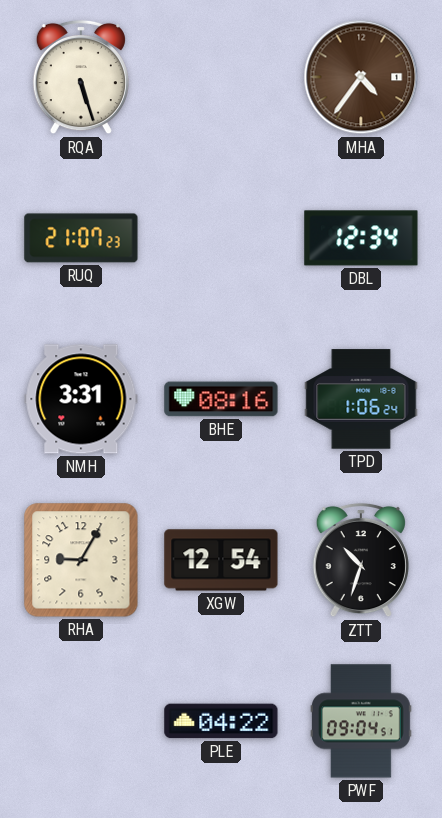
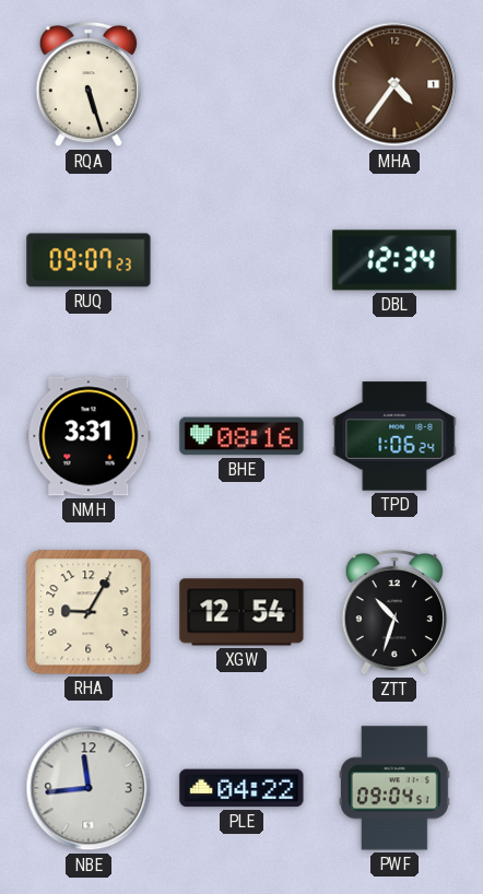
RUQ: 21:07 -> 09:07
NBE: none -> 11:44
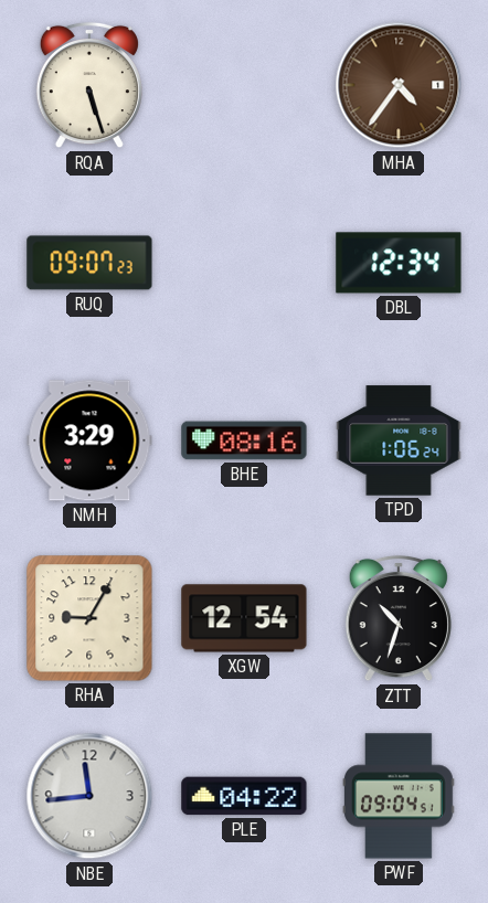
NMH: 3:31 -> 3:29
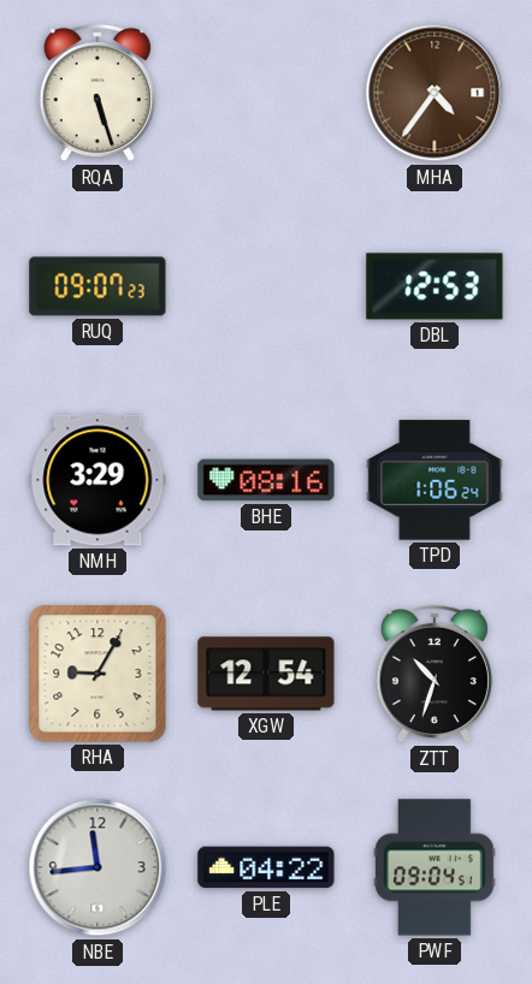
DBL: 12:34 -> 12:53
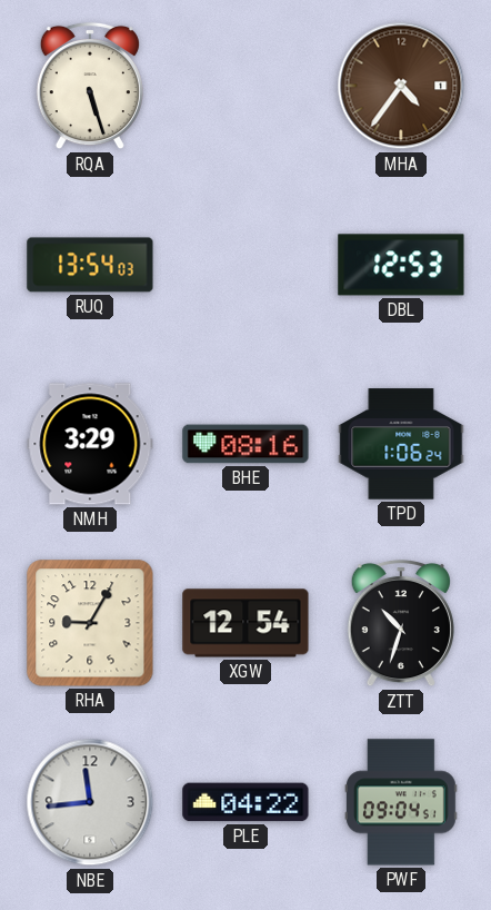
RUQ: 09:07 -> 13:54
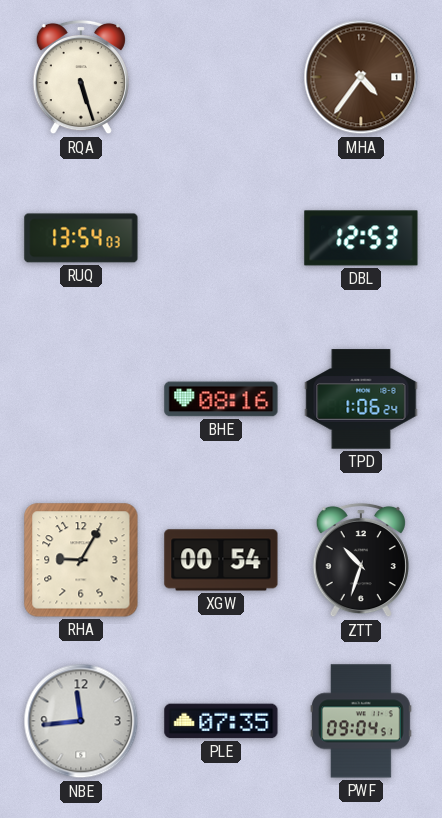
NMH: 3:29 -> none
XGW: 12:54 -> 00:54
PLE: 04:22 -> 07:35
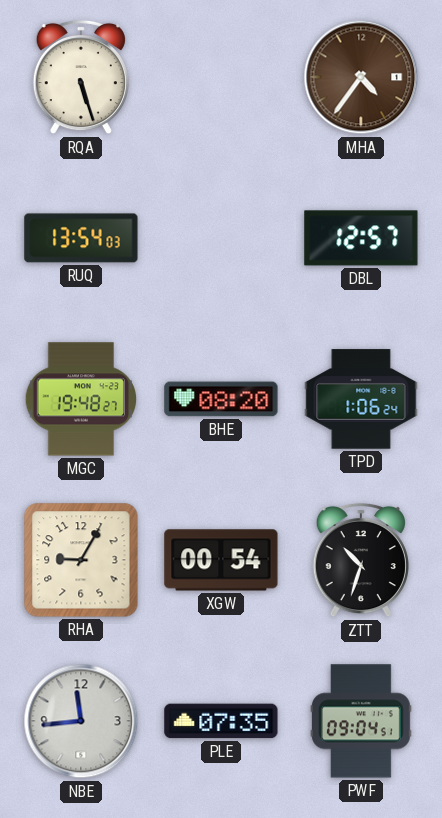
DBL: 12:53 -> 12:57
MGC: none -> 19:48
BHE: 08:16 -> 08:20
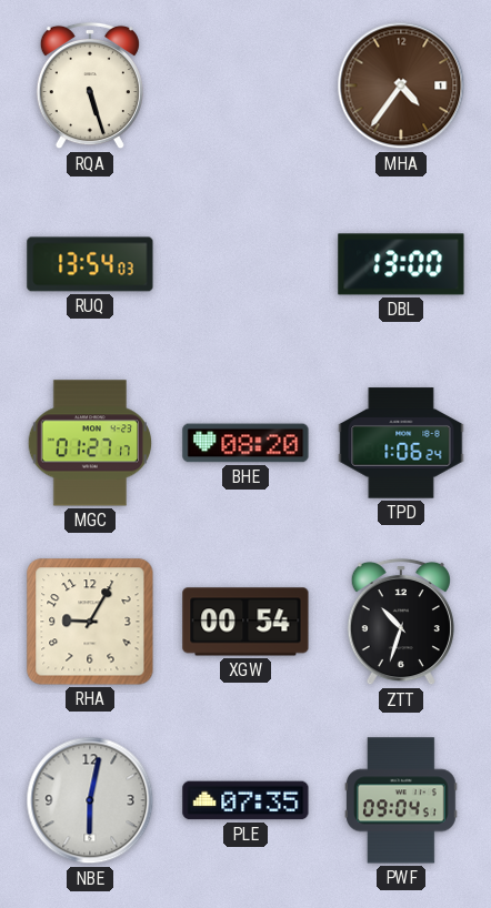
DBL: 12:57 -> 13:00
MGC: 19:48 -> 01:27
NBE: 11:44 -> 6:02
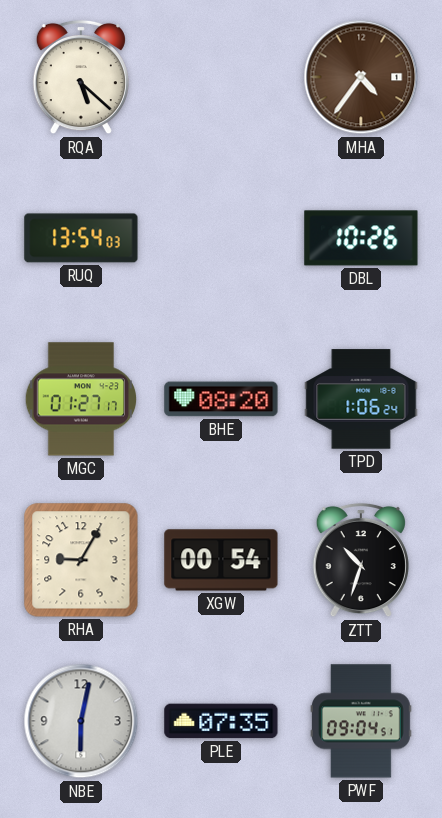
RQA: 5:27 -> 5:22
DBL: 13:00 -> 10:26
